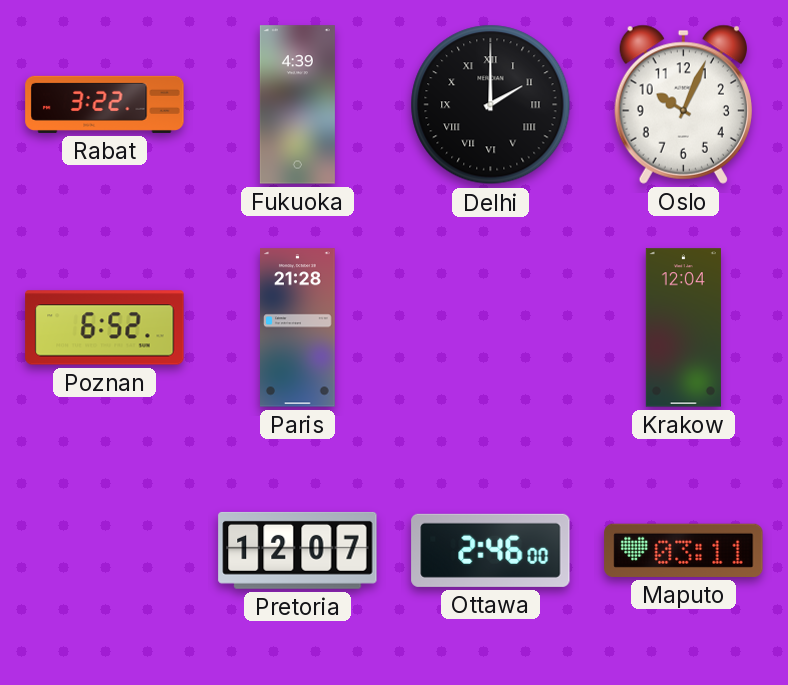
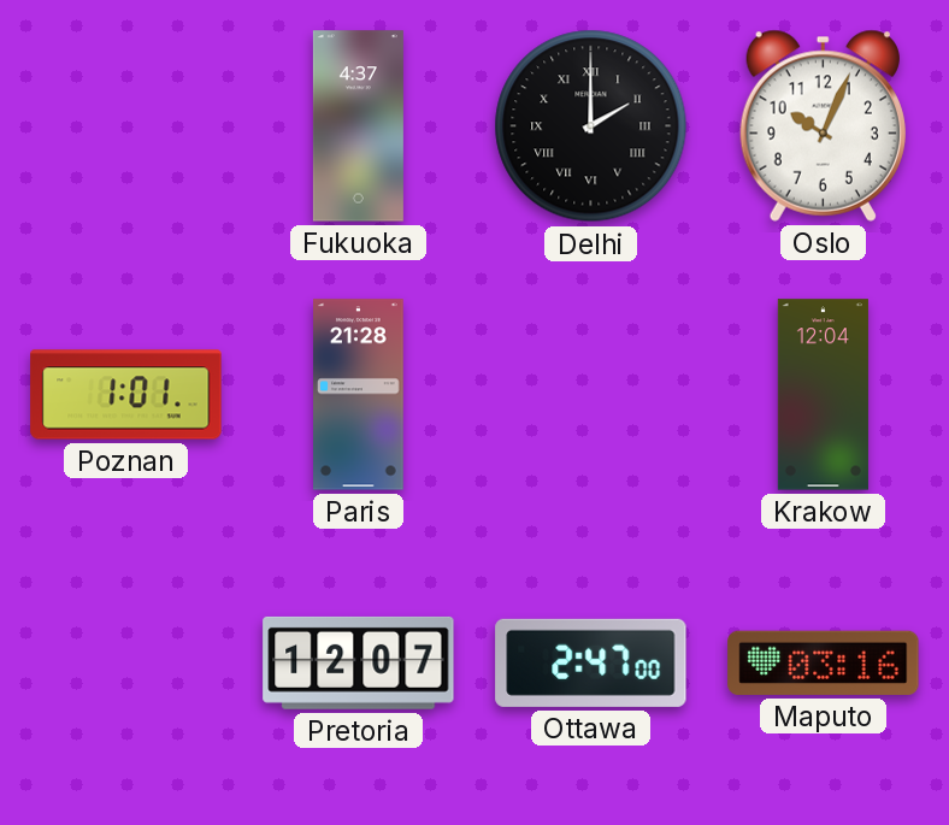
Rabat: 3:22 -> none
Fukuoka: 4:39 -> 4:37
Poznan: 6:52 -> 1:01
Ottawa: 2:46 -> 2:47
Maputo: 03:11 -> 03:16
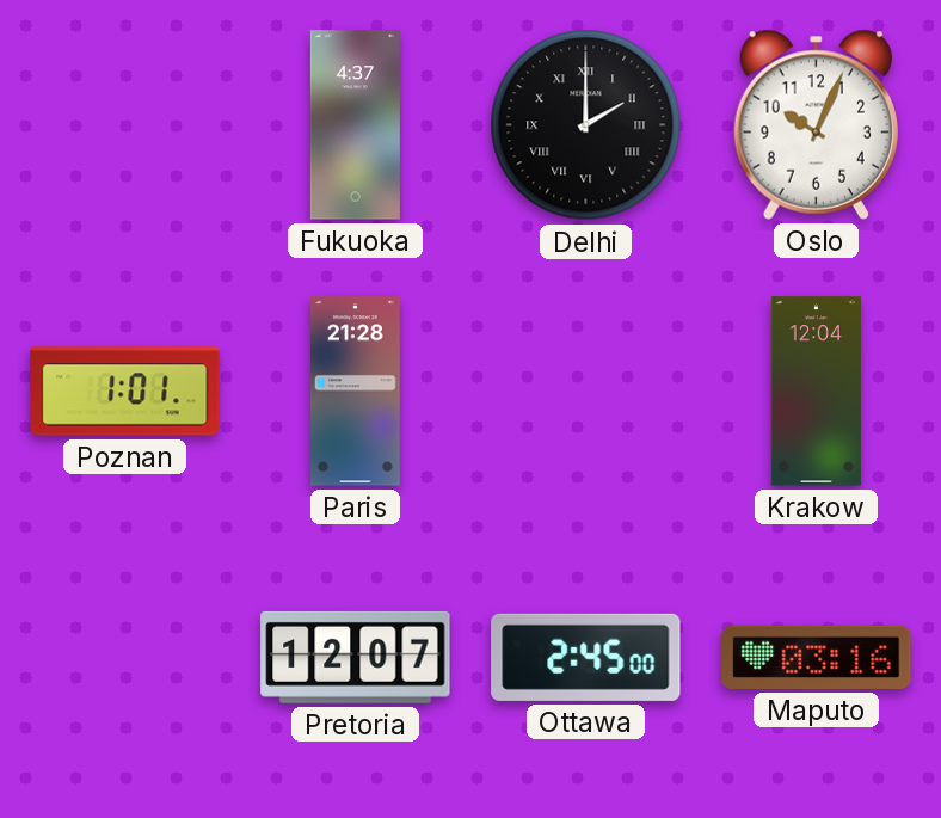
Ottawa: 2:47 -> 2:45
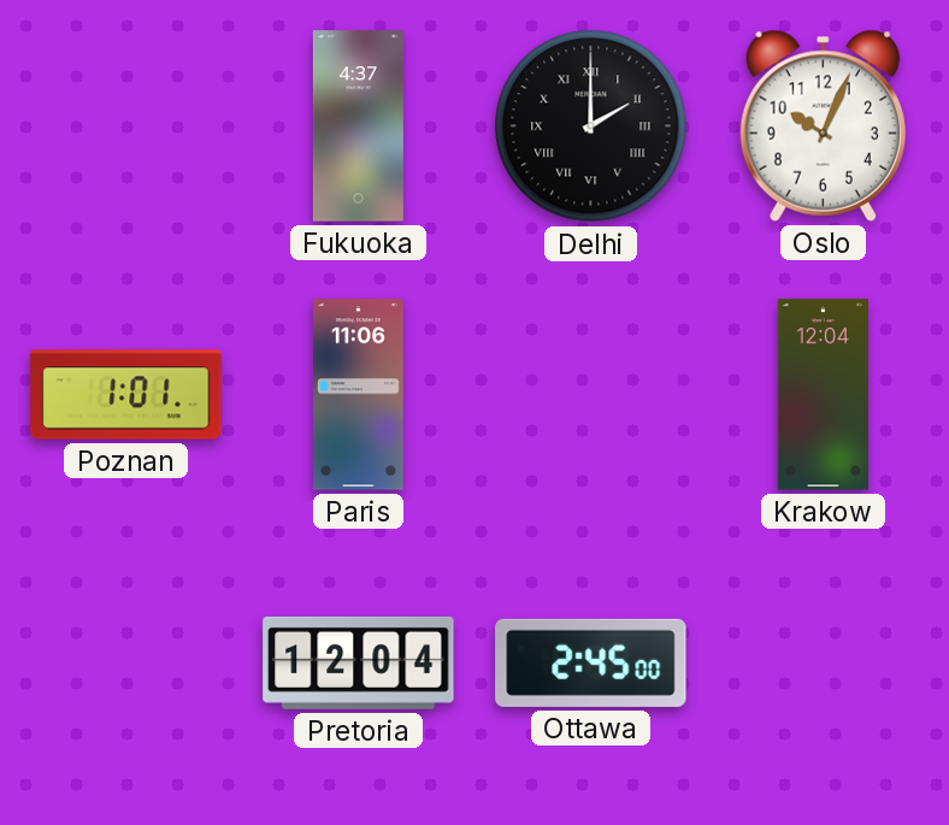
Paris: 21:28 -> 11:06
Pretoria: 12:07 -> 12:04
Maputo: 03:16 -> none
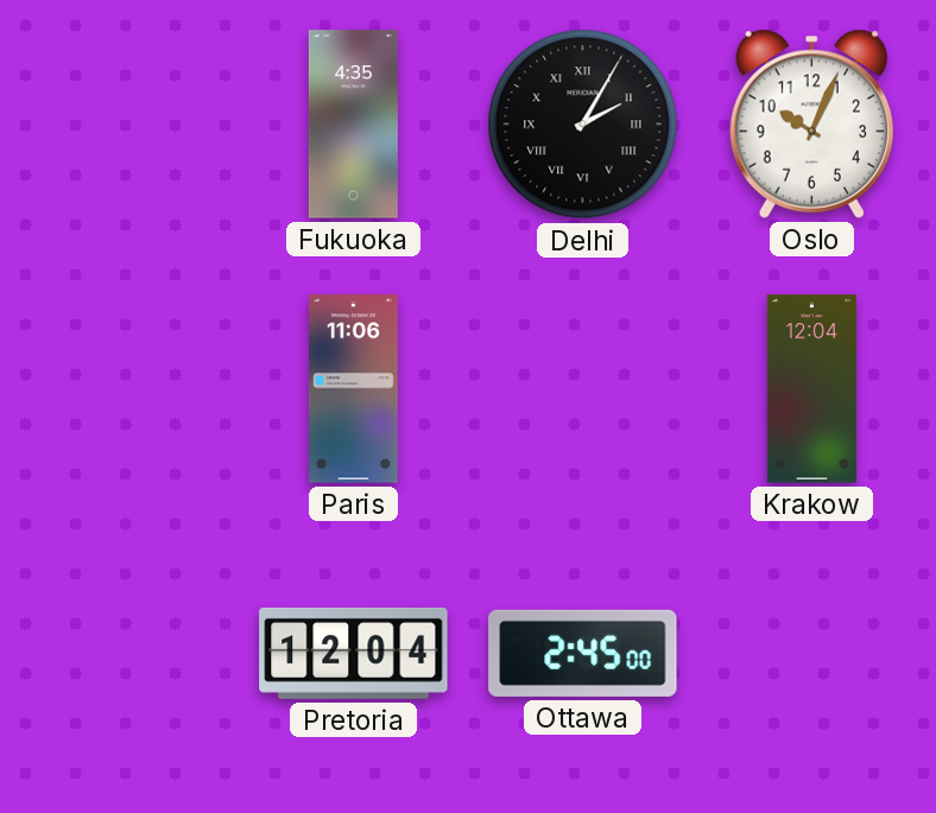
Fukuoka: 4:37 -> 4:35
Delhi: 2:00 -> 2:05
Poznan: 1:01 -> none
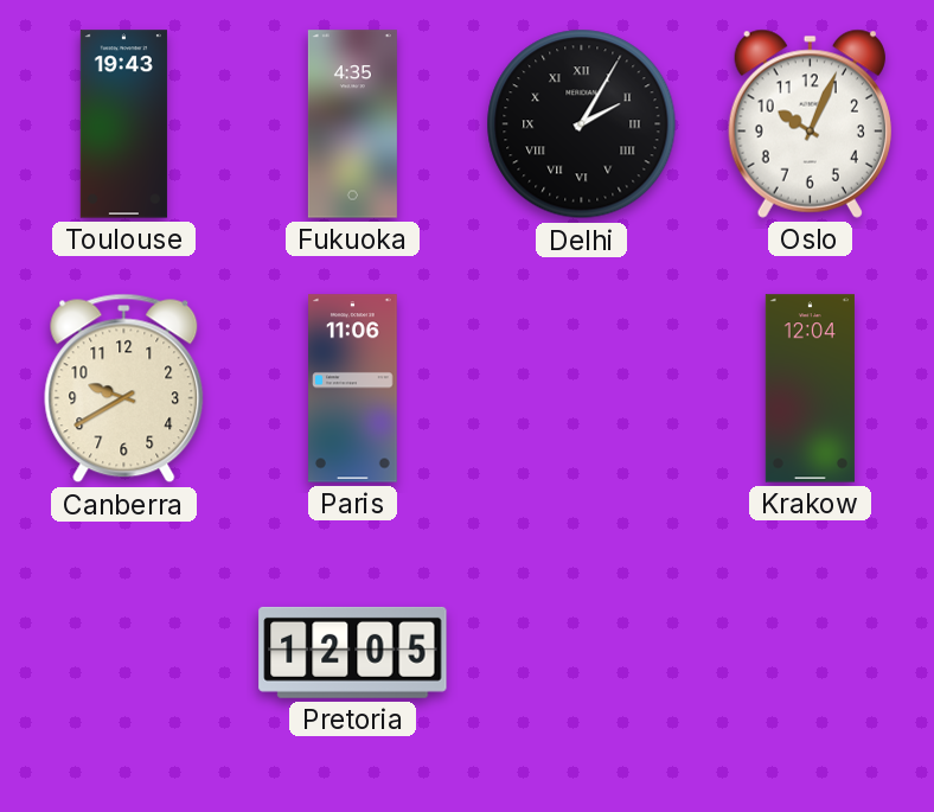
Toulouse: none -> 19:43
Canberra: none -> 9:40
Pretoria: 12:04 -> 12:05
Ottawa: 2:45 -> none
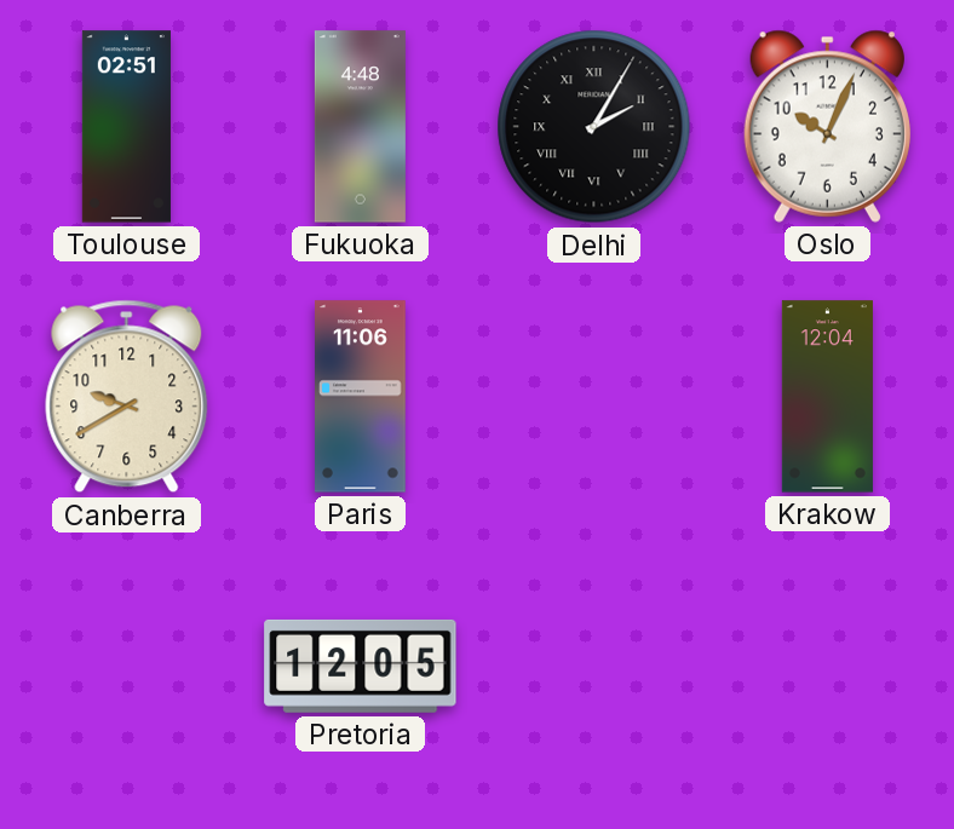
Toulouse: 19:43 -> 02:51
Fukuoka: 4:35 -> 4:48
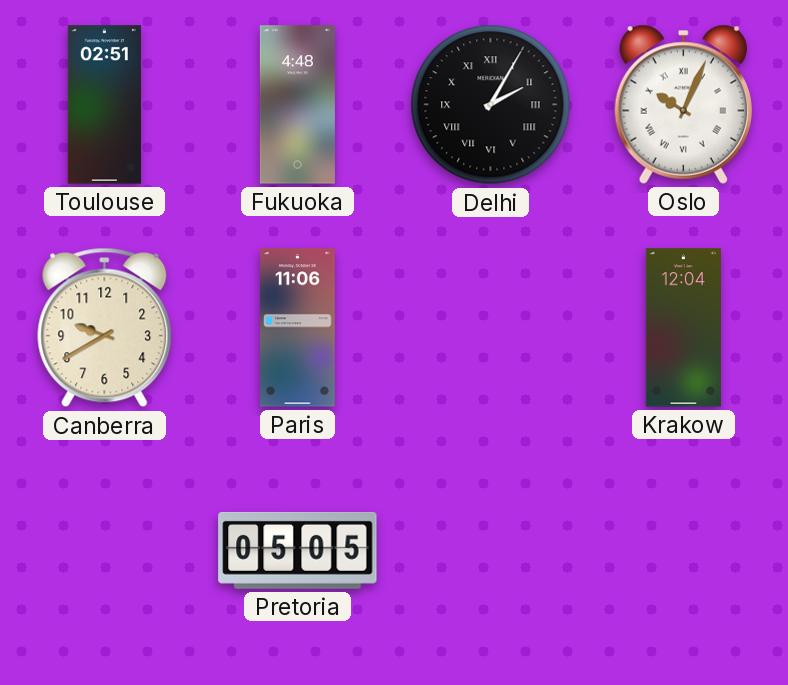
Oslo numerals: Arabic -> Roman
Pretoria: 12:05 -> 05:05
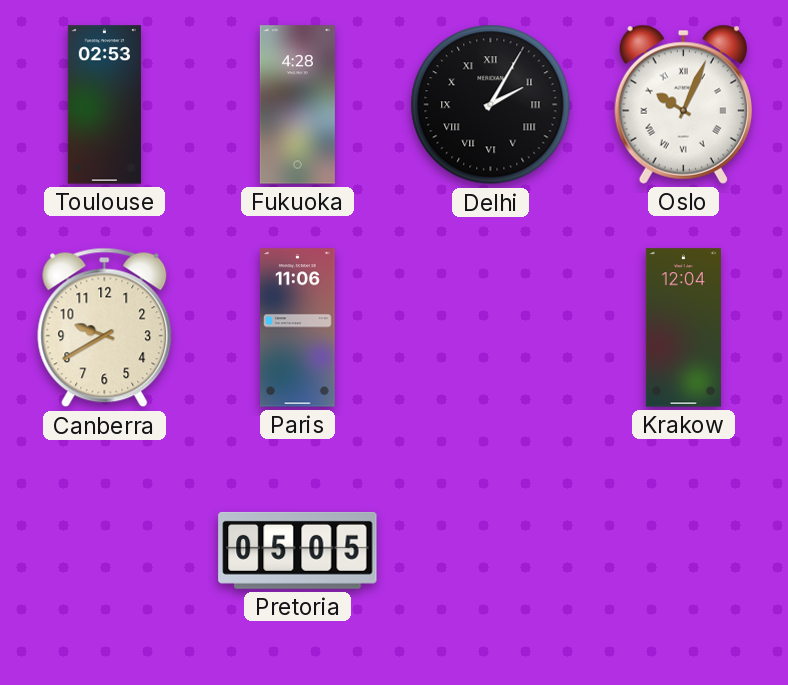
Toulouse: 02:51 -> 02:53
Fukuoka: 4:48 -> 4:28
